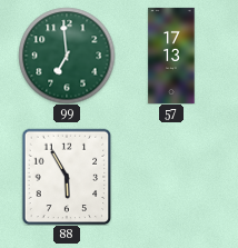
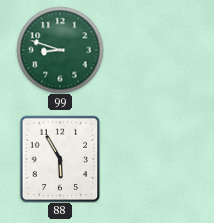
99: 6:59 -> 8:48
57: 17:13 -> none
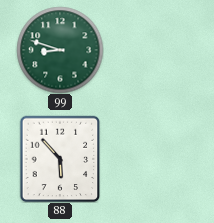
88: 5:55 -> 5:53
